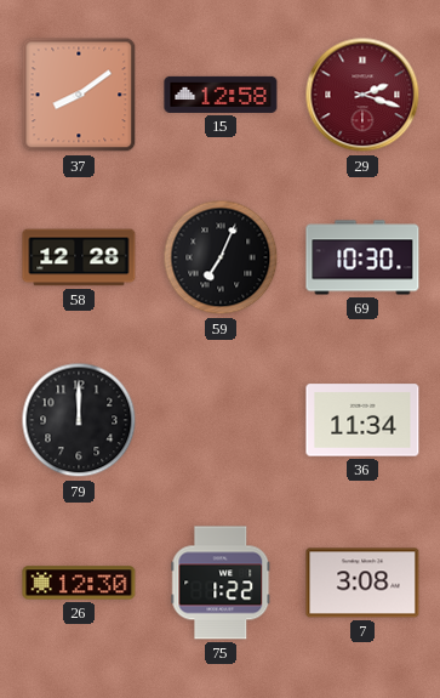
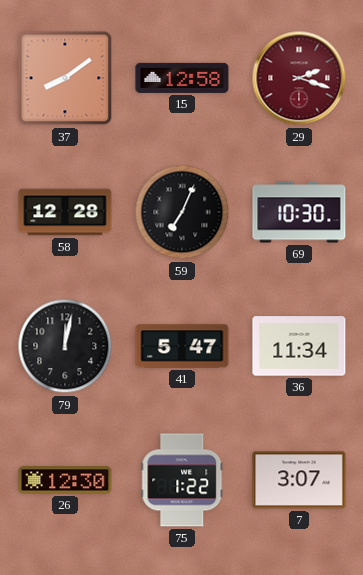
79: 12:00 -> 12:02
41: none -> 5:47
7: 3:08 -> 3:07
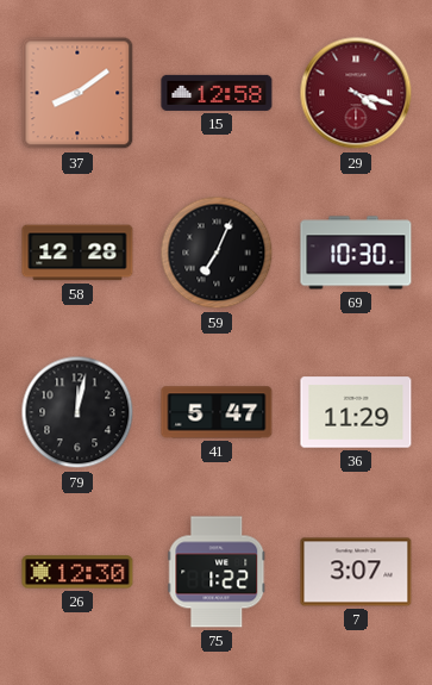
29: 2:18 -> 4:18
36: 11:34 -> 11:29
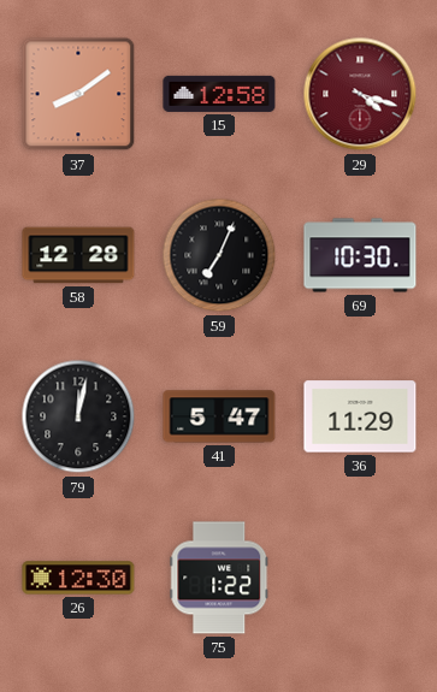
7: 3:07 -> none
